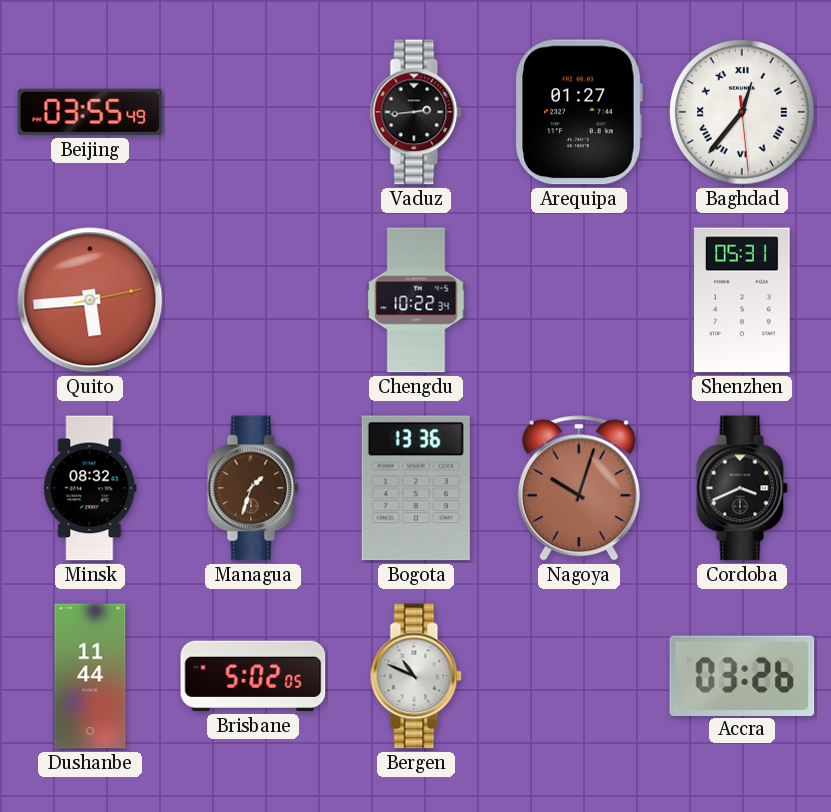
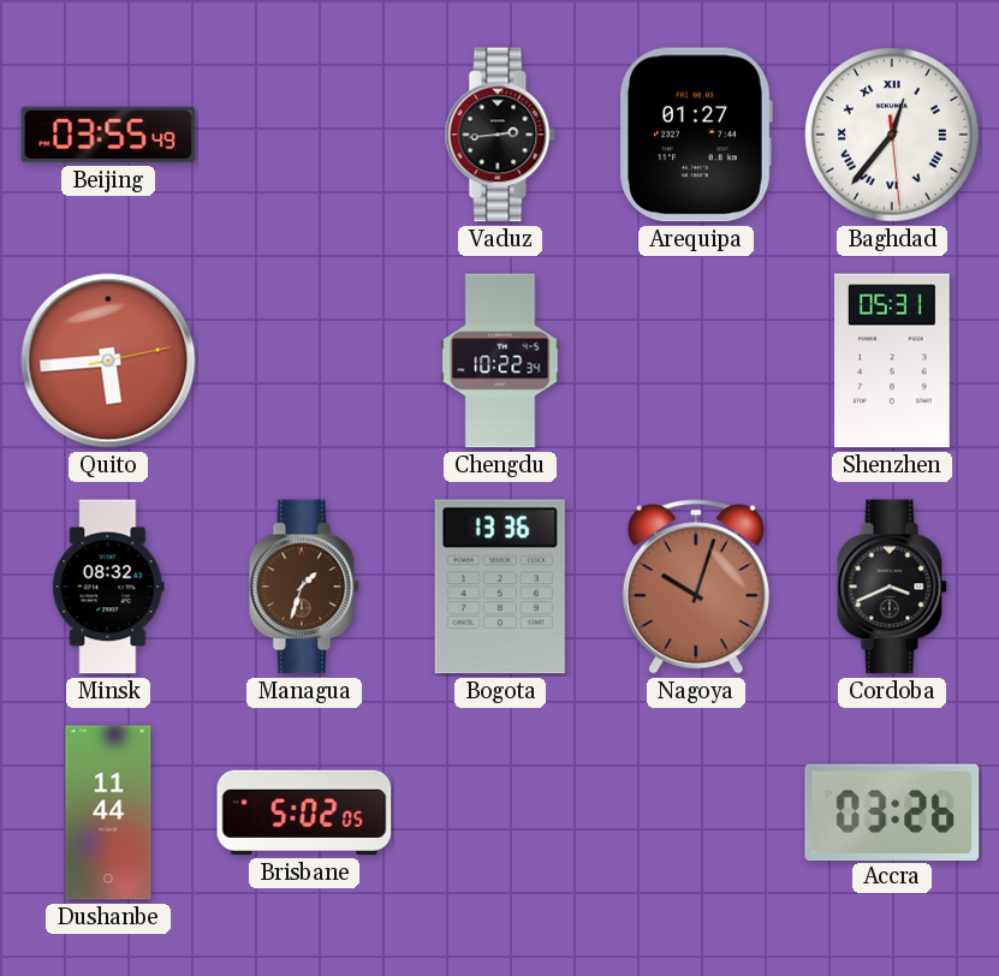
Bergen: 10:49 -> none
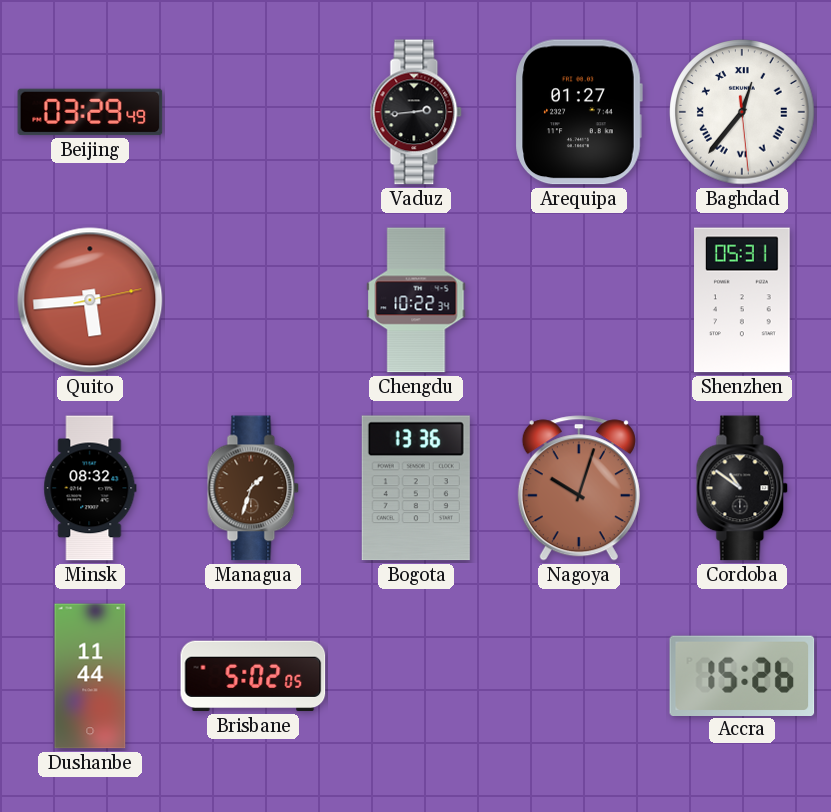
Beijing: 03:55 -> 03:29
Cordoba: 3:41 -> 10:51
Accra: 03:26 -> 15:26
